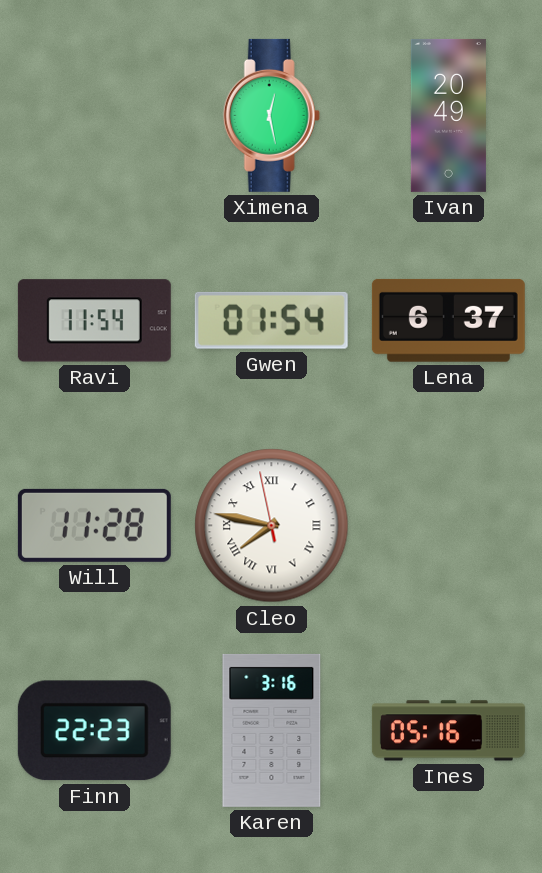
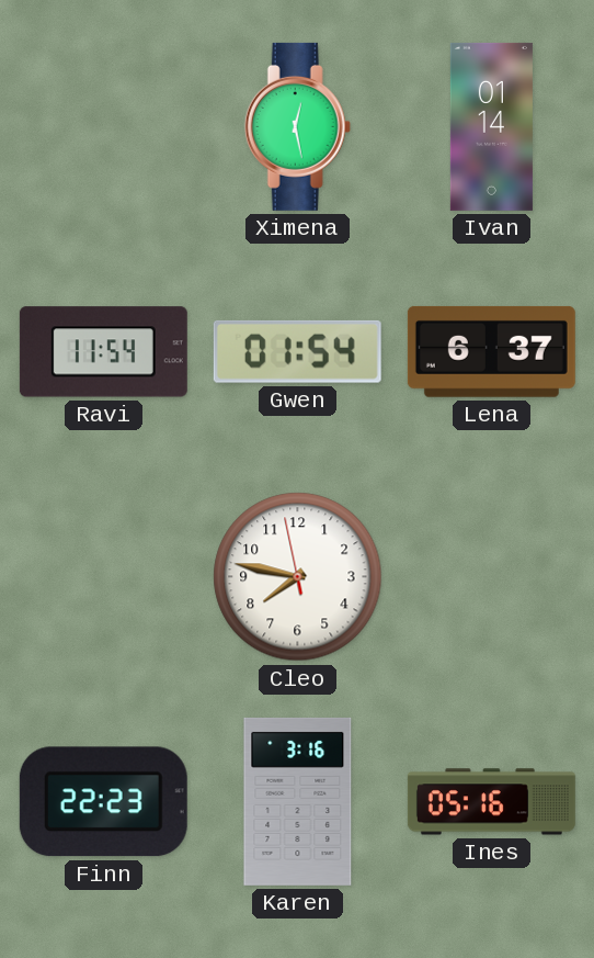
Ivan: 20:49 -> 01:14
Will: 11:28 -> none
Cleo numerals: Roman -> Arabic
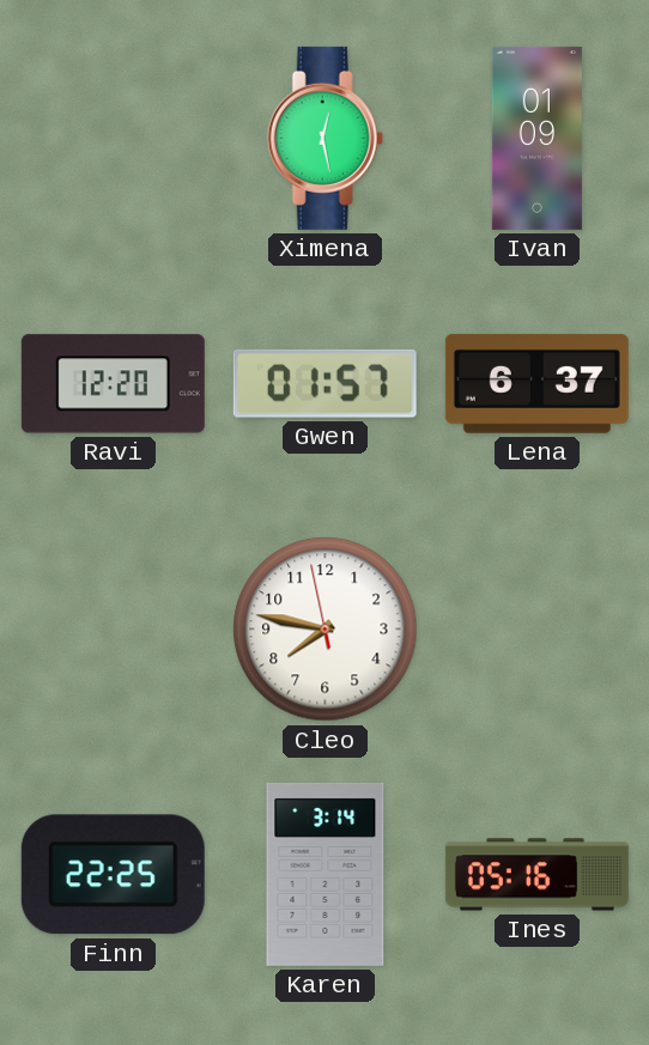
Ivan: 01:14 -> 01:09
Ravi: 11:54 -> 12:20
Gwen: 01:54 -> 01:57
Finn: 22:23 -> 22:25
Karen: 3:16 -> 3:14
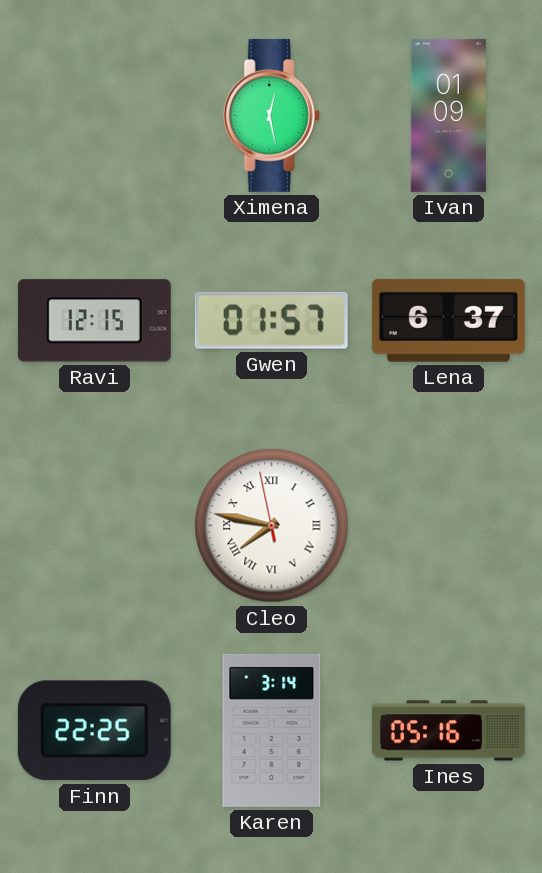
Ravi: 12:20 -> 12:15
Cleo numerals: Arabic -> Roman
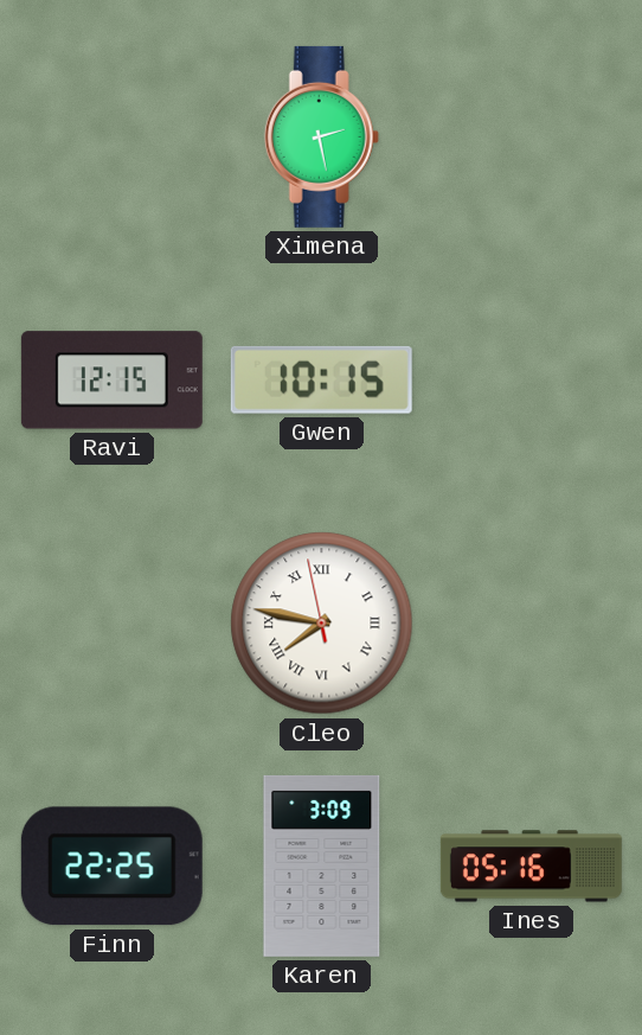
Ximena: 12:28 -> 2:28
Ivan: 01:09 -> none
Gwen: 01:57 -> 10:15
Lena: 6:37 -> none
Karen: 3:14 -> 3:09
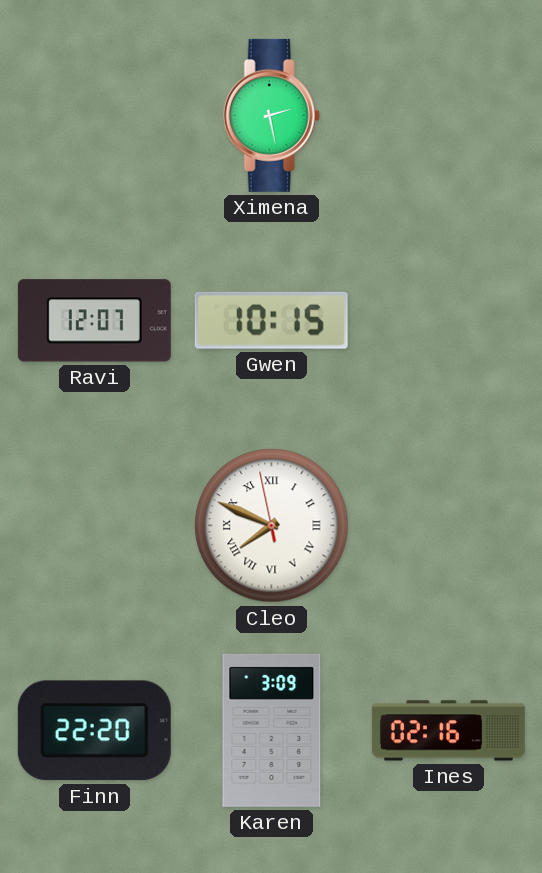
Ravi: 12:15 -> 12:07
Cleo: 7:46 -> 7:48
Finn: 22:25 -> 22:20
Ines: 05:16 -> 02:16
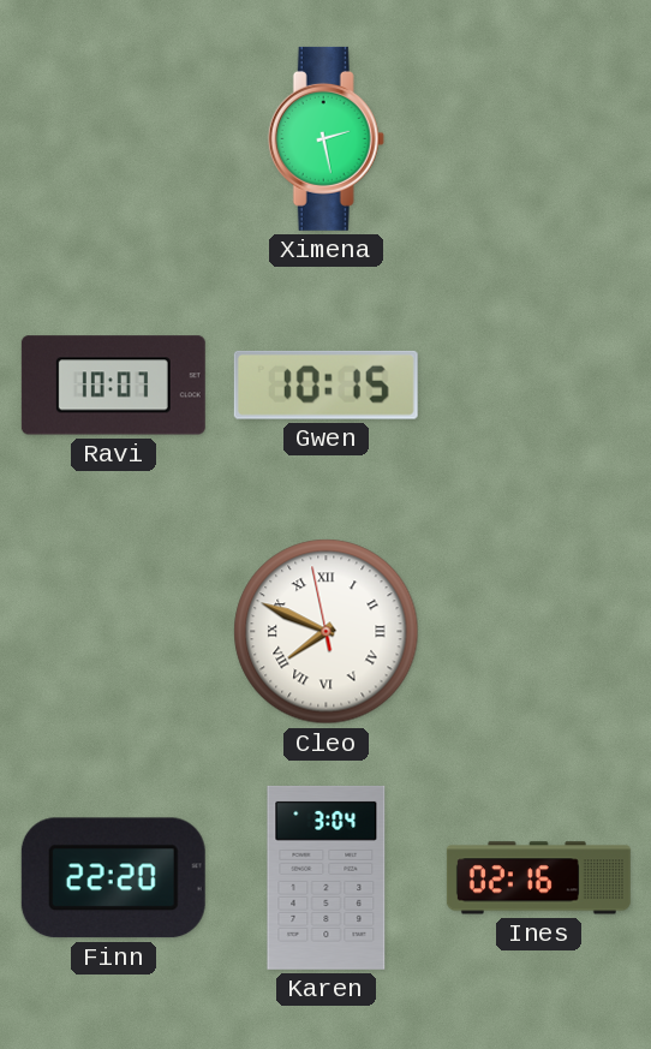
Ravi: 12:07 -> 10:07
Karen: 3:09 -> 3:04
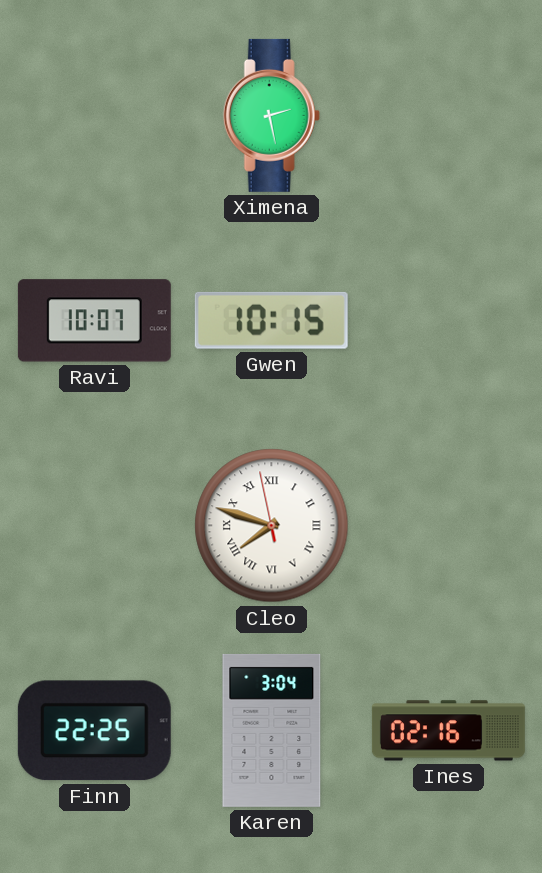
Cleo: 7:48 -> 7:47
Finn: 22:20 -> 22:25
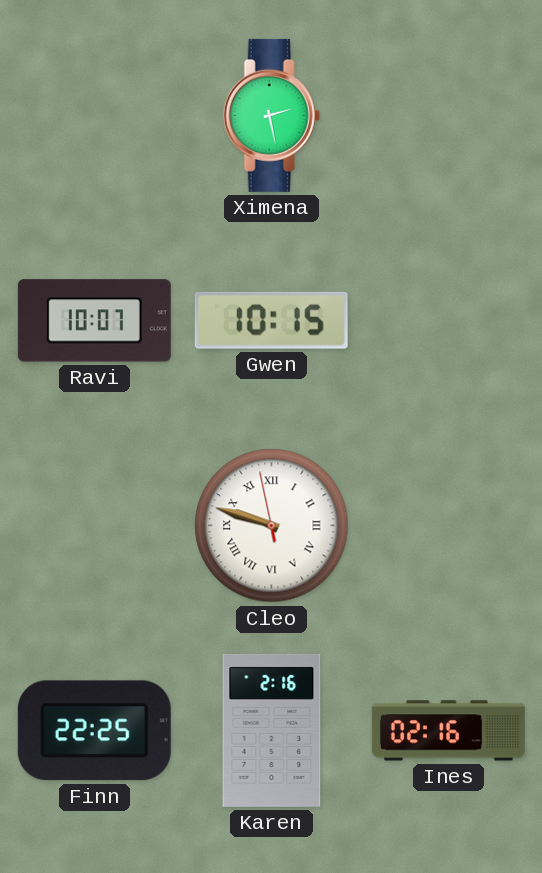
Cleo: 7:47 -> 9:47
Karen: 3:04 -> 2:16
